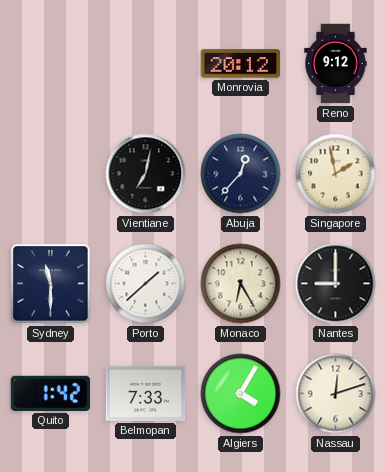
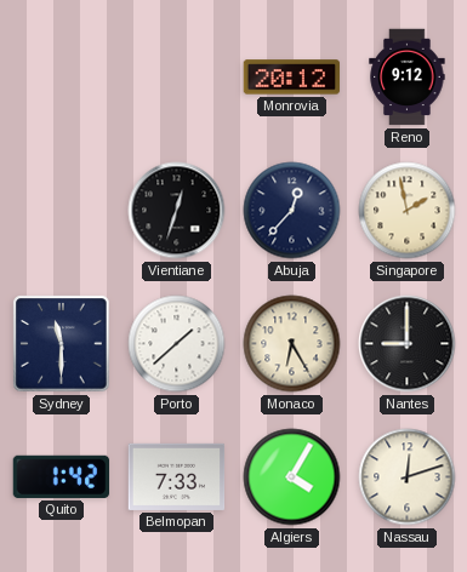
Vientiane: 7:02 -> 12:33
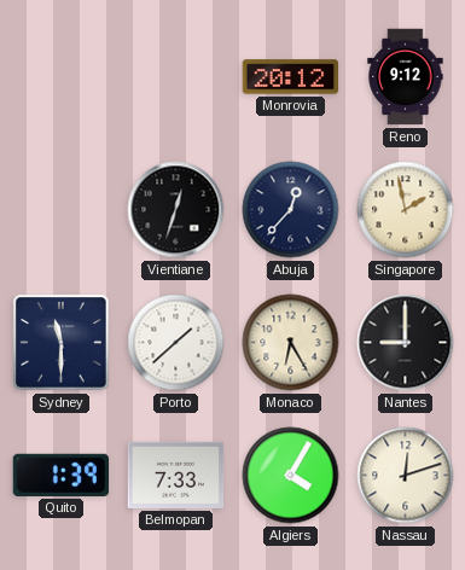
Quito: 1:42 -> 1:39
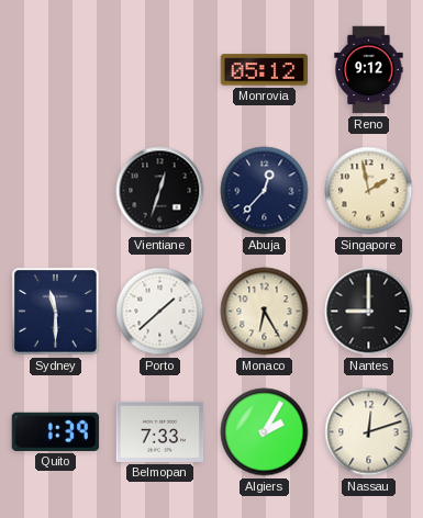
Monrovia: 20:12 -> 05:12
Algiers: 4:05 -> 2:05
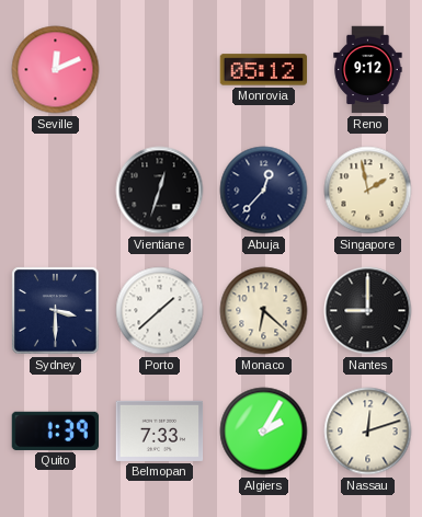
Seville: none -> 12:11
Sydney: 11:30 -> 3:30
Monaco: 6:25 -> 6:22
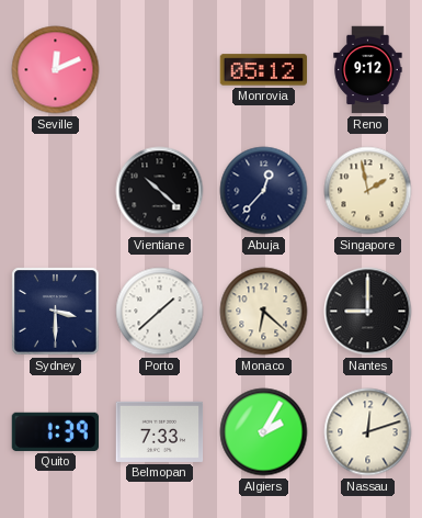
Vientiane: 12:33 -> 10:22
